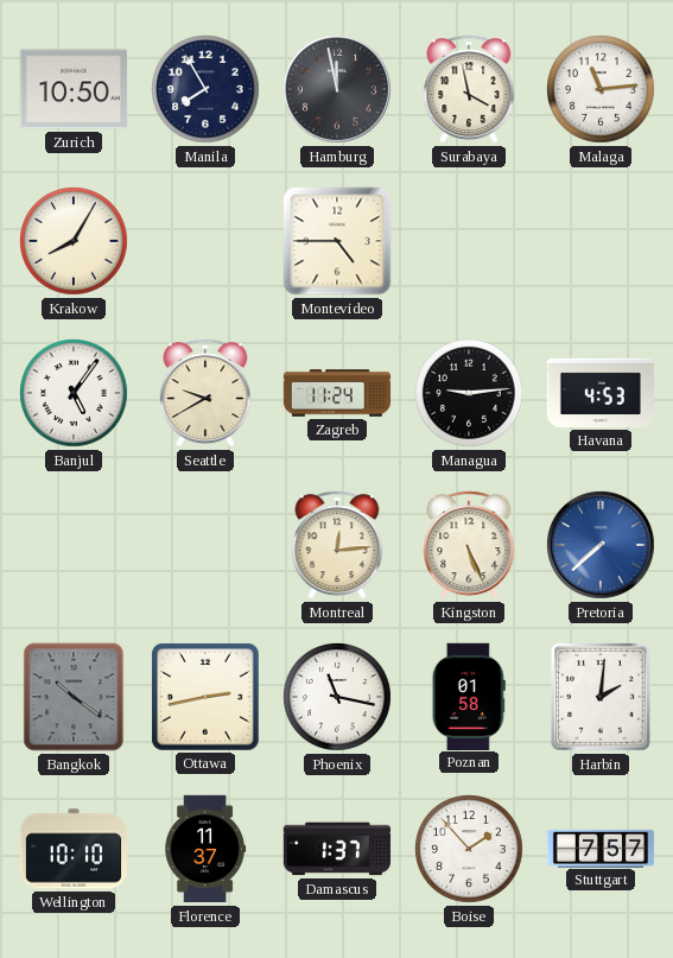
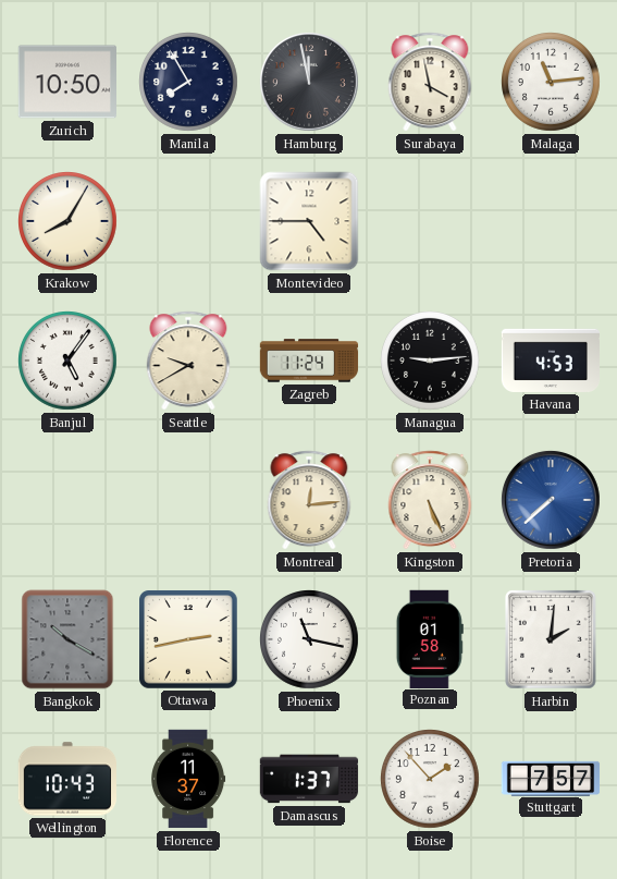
Bangkok: 10:21 -> 10:20
Wellington: 10:10 -> 10:43
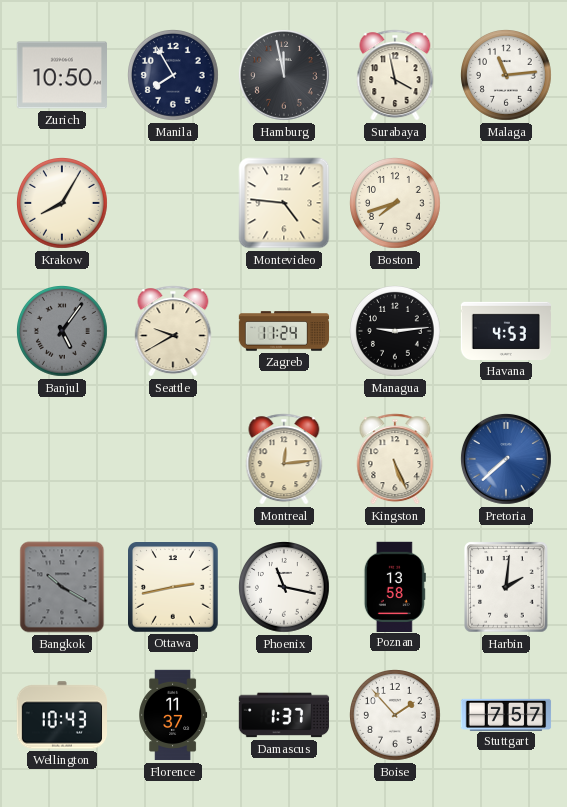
Montevideo: 4:45 -> 4:46
Boston: none -> 7:42
Banjul dial: white -> grey
Poznan: 01:58 -> 13:58
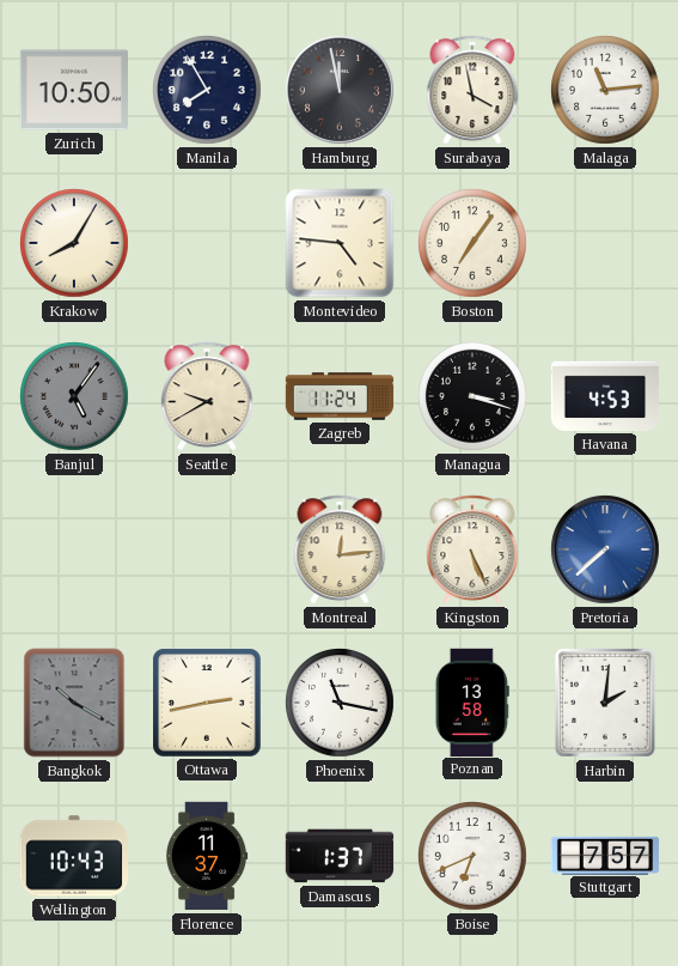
Boston: 7:42 -> 7:06
Managua: 9:14 -> 3:18
Boise: 1:53 -> 6:41
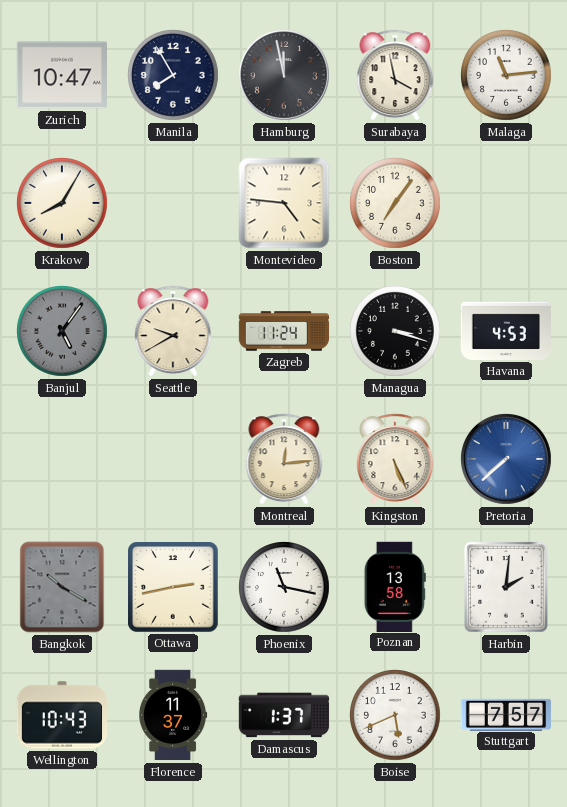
Zurich: 10:50 -> 10:47
Boise: 6:41 -> 5:41
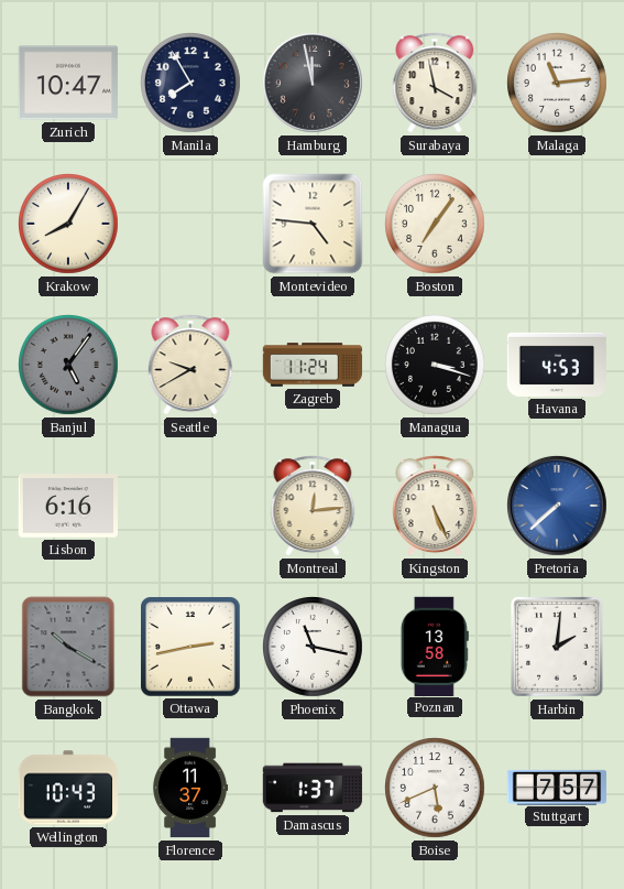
Lisbon: none -> 6:16
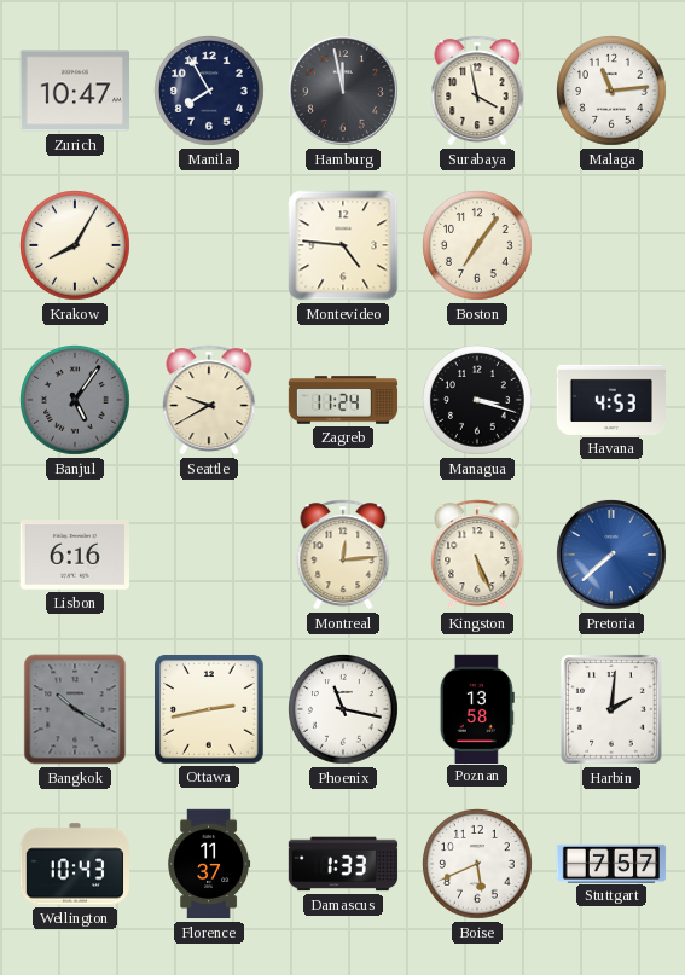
Damascus: 1:37 -> 1:33
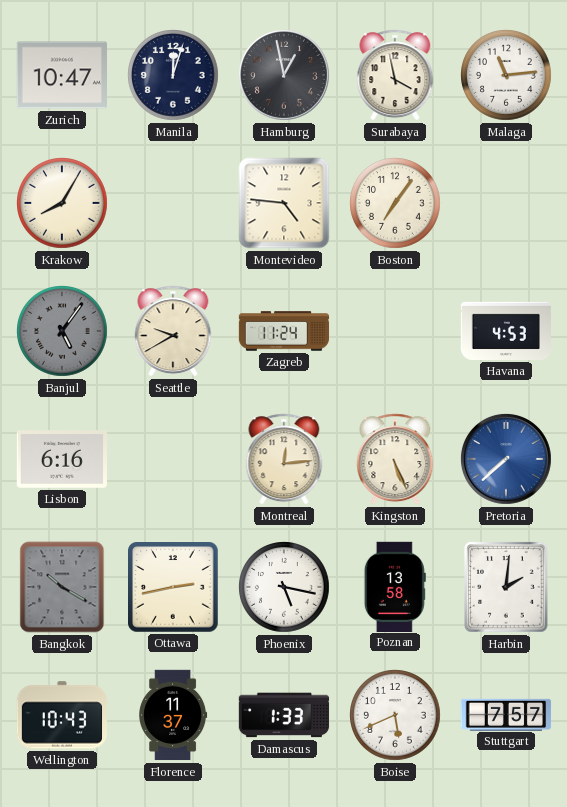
Manila: 7:55 -> 12:03
Hamburg: 11:58 -> 12:58
Managua: 3:18 -> none
Phoenix: 11:17 -> 5:17
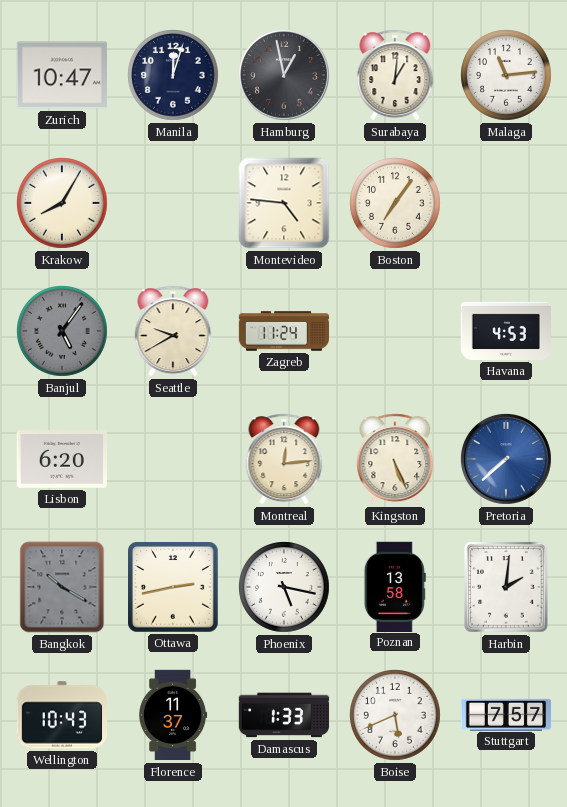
Surabaya: 3:58 -> 1:01
Lisbon: 6:16 -> 6:20
